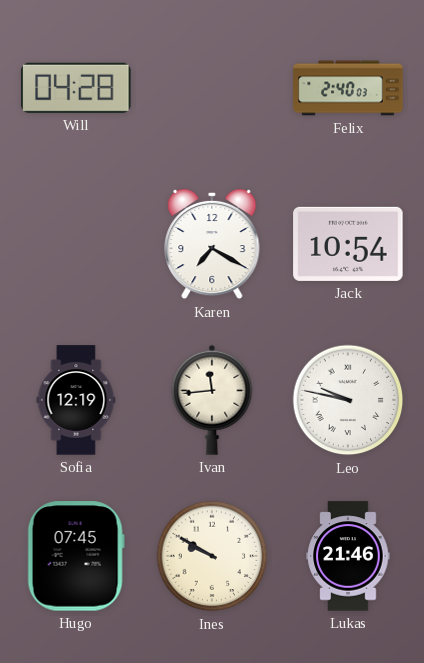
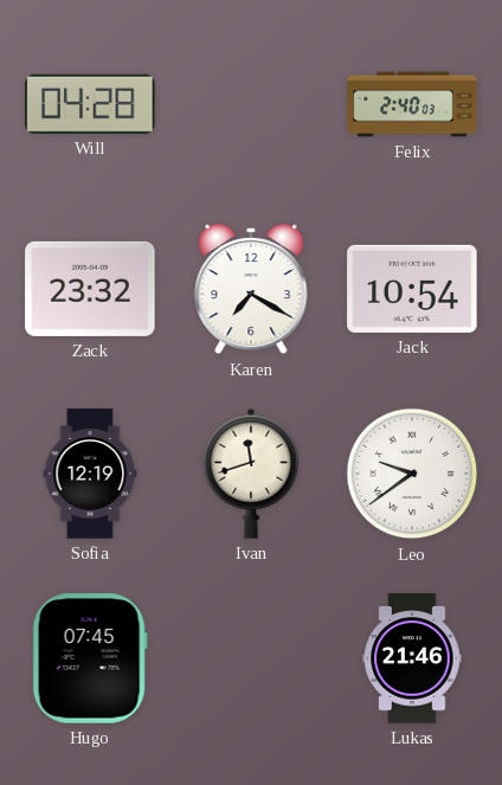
Zack: none -> 23:32
Ivan: 11:44 -> 11:42
Leo: 9:47 -> 9:39
Ines: 9:50 -> none
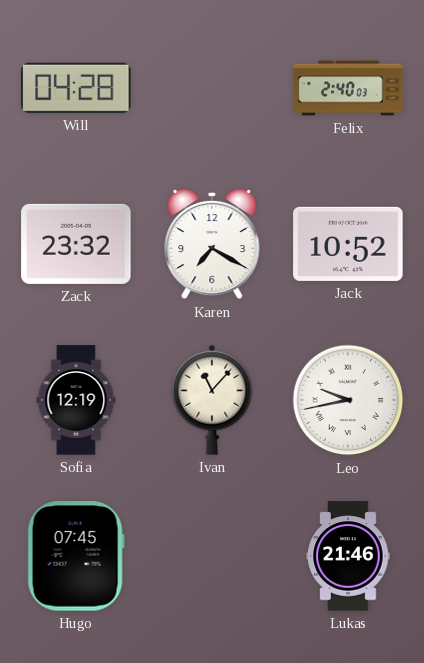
Jack: 10:54 -> 10:52
Ivan: 11:42 -> 11:07
Leo: 9:39 -> 9:43
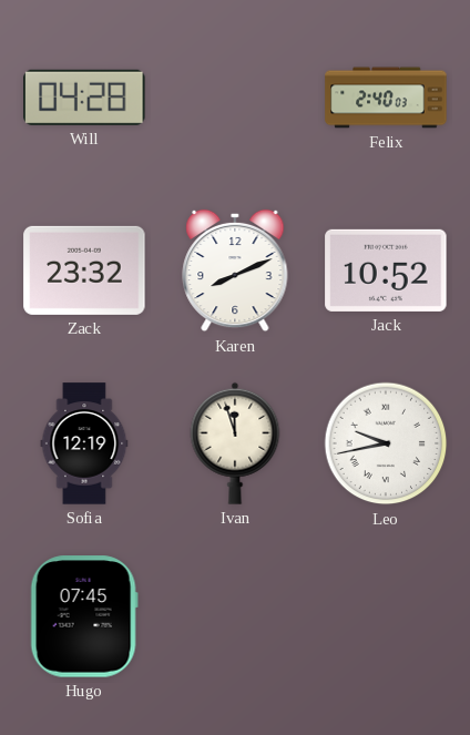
Karen: 7:20 -> 8:11
Ivan: 11:07 -> 11:57
Lukas: 21:46 -> none
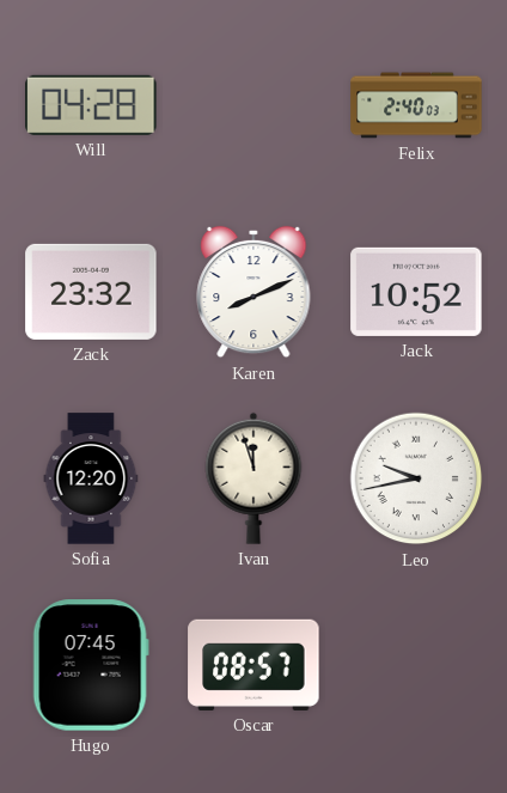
Sofia: 12:19 -> 12:20
Oscar: none -> 08:57
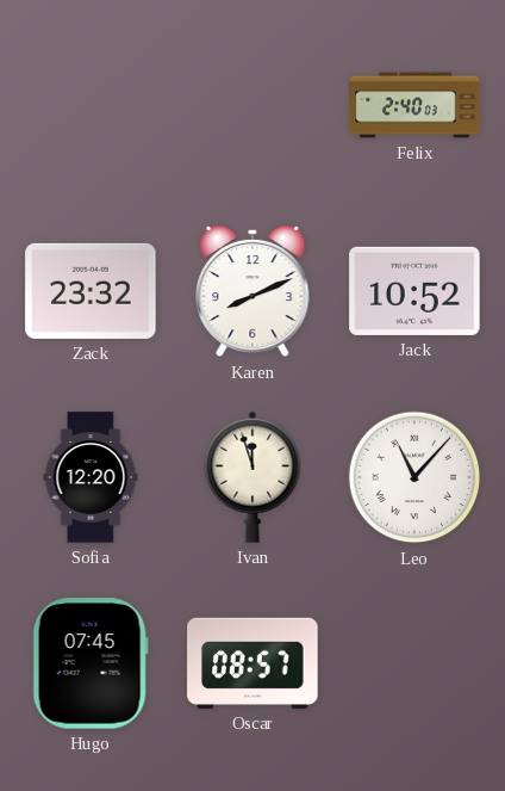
Will: 04:28 -> none
Leo: 9:43 -> 11:07
